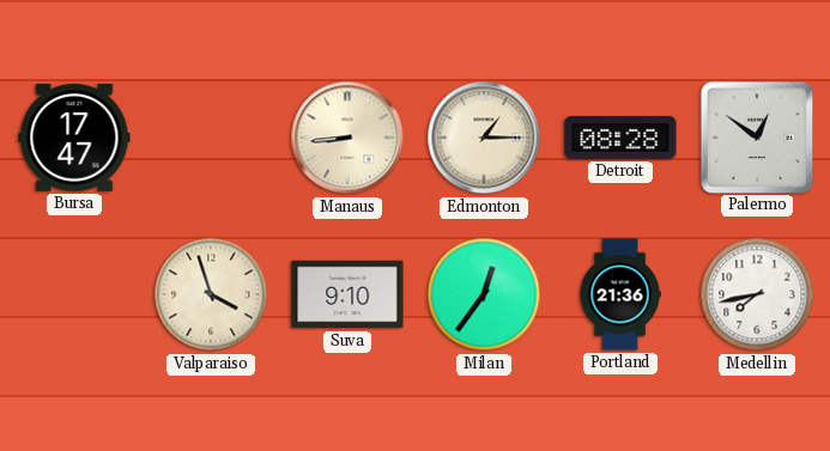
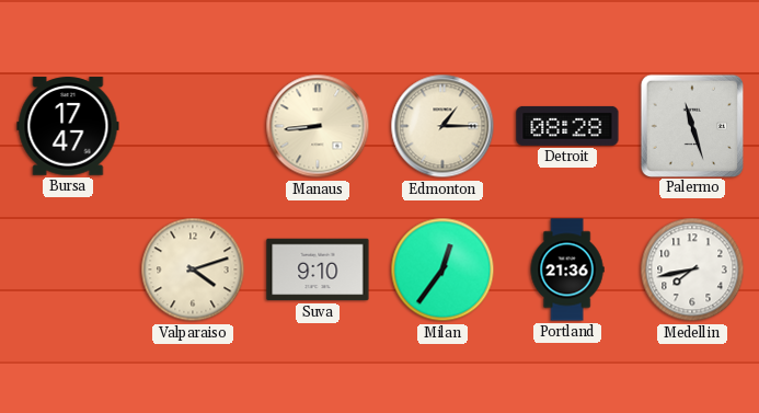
Palermo: 12:51 -> 11:27
Valparaiso: 3:57 -> 4:12
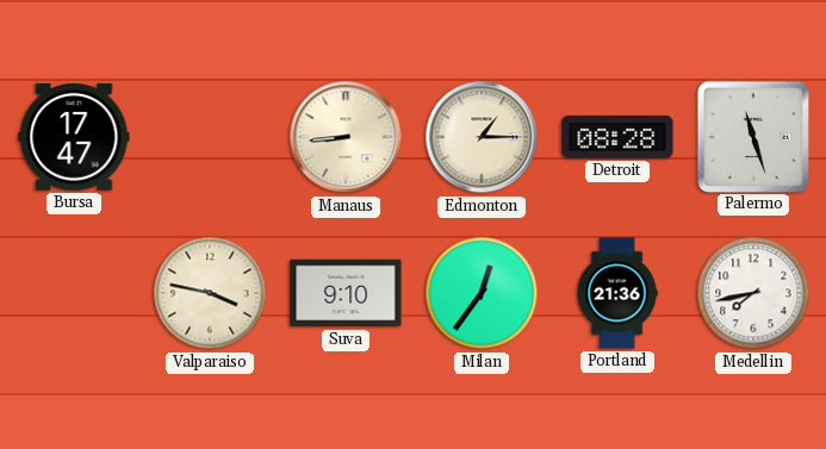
Valparaiso: 4:12 -> 3:47
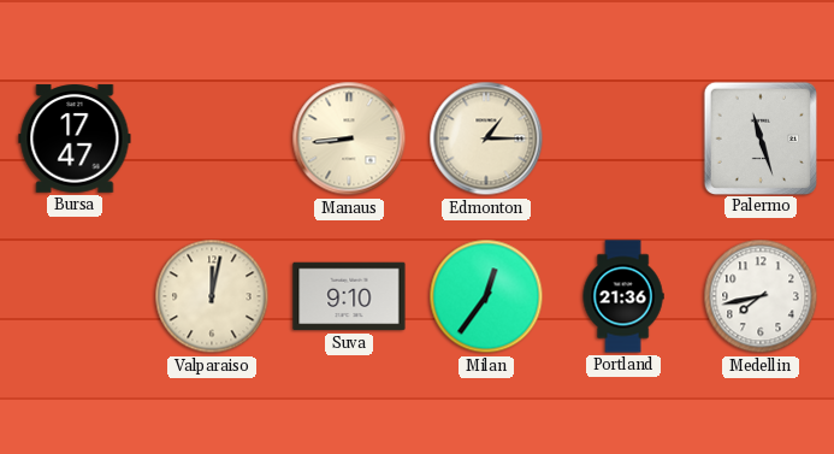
Detroit: 08:28 -> none
Valparaiso: 3:47 -> 12:02
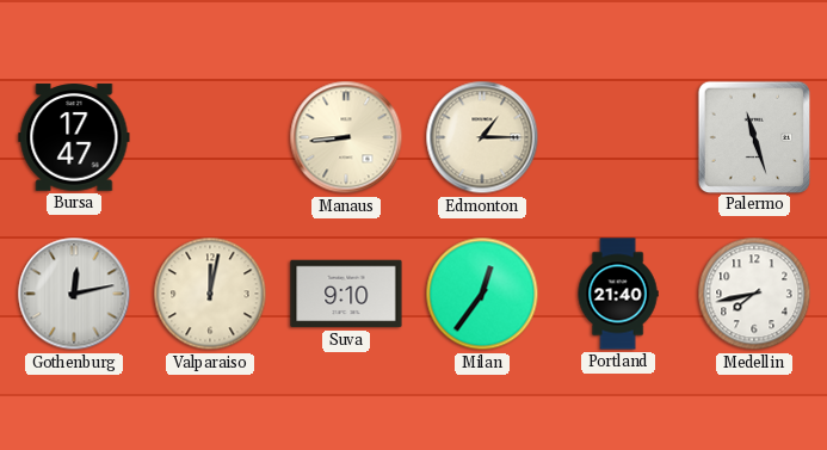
Gothenburg: none -> 12:13
Portland: 21:36 -> 21:40
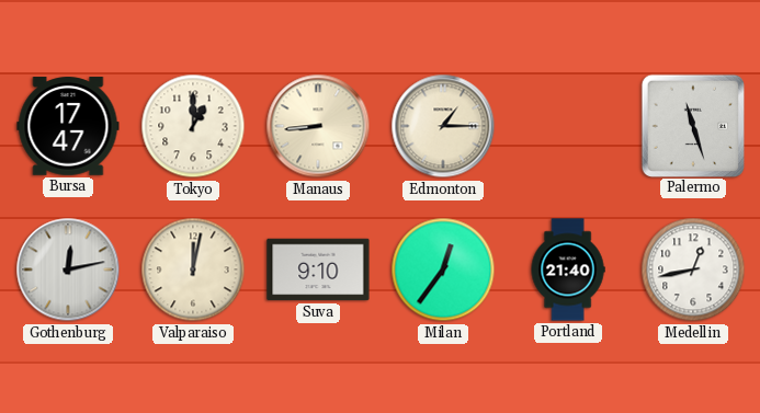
Tokyo: none -> 1:00
Medellin: 7:43 -> 12:43
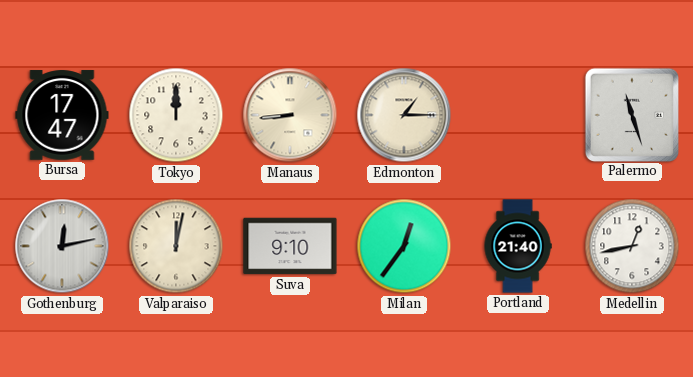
Tokyo: 1:00 -> 12:00
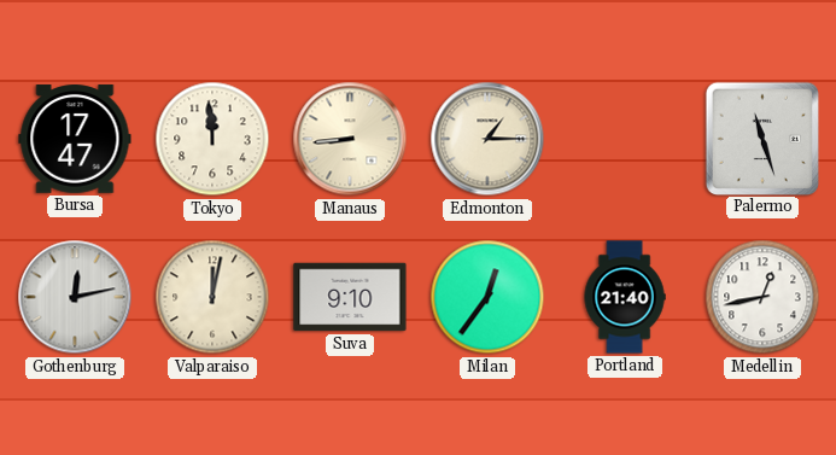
Tokyo: 12:00 -> 11:59
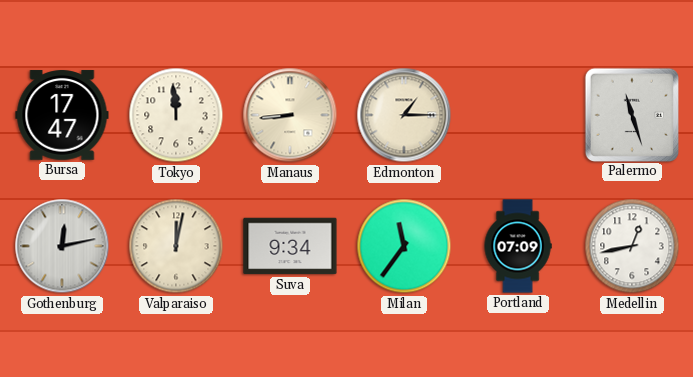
Suva: 9:10 -> 9:34
Milan: 12:36 -> 11:36
Portland: 21:40 -> 07:09
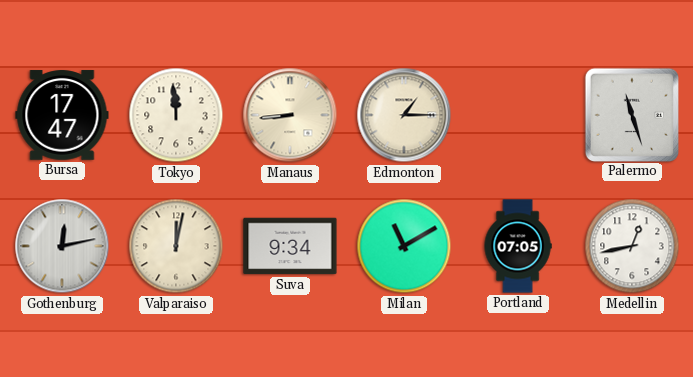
Milan: 11:36 -> 11:10
Portland: 07:09 -> 07:05
